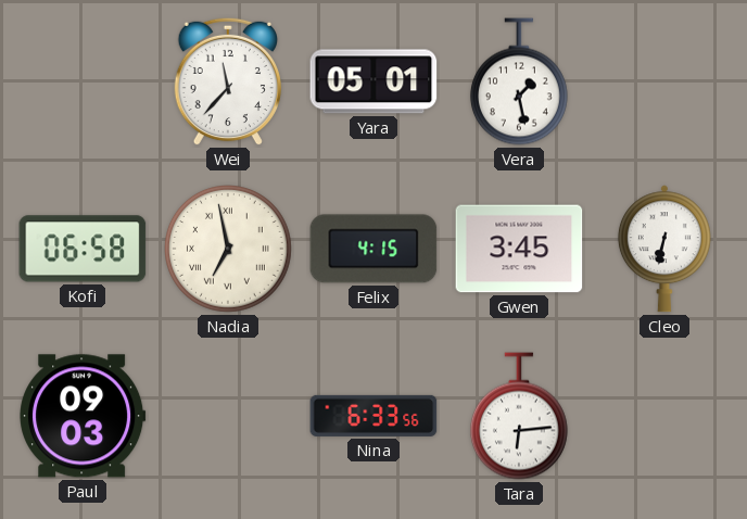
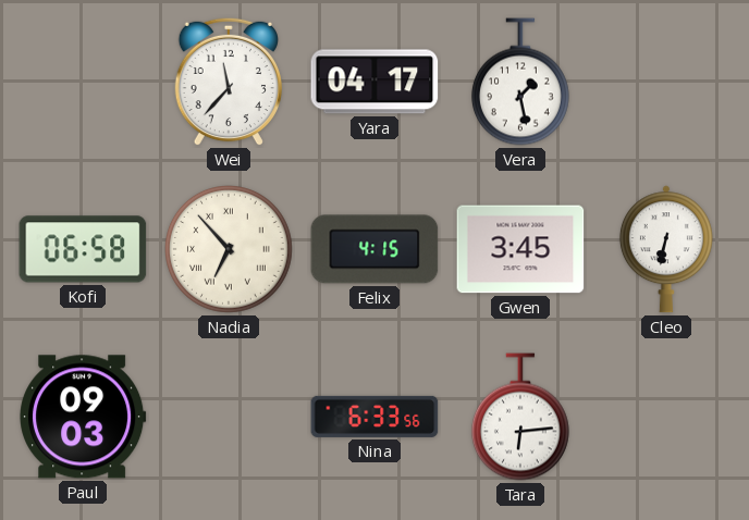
Yara: 05:01 -> 04:17
Nadia: 6:58 -> 6:53
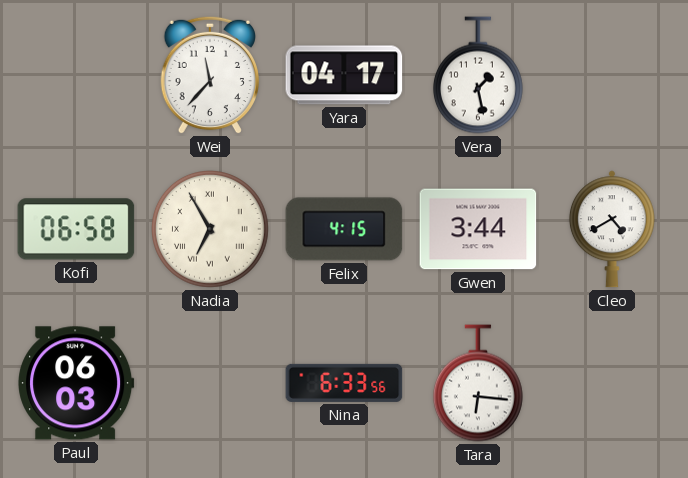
Nadia: 6:53 -> 6:55
Gwen: 3:45 -> 3:44
Cleo: 6:32 -> 4:40
Paul: 09:03 -> 06:03
Tara: 6:14 -> 6:16
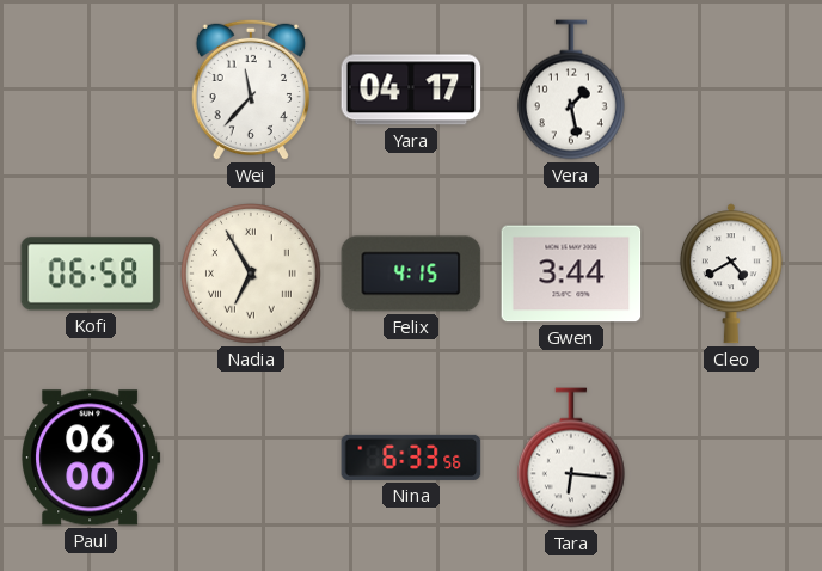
Paul: 06:03 -> 06:00
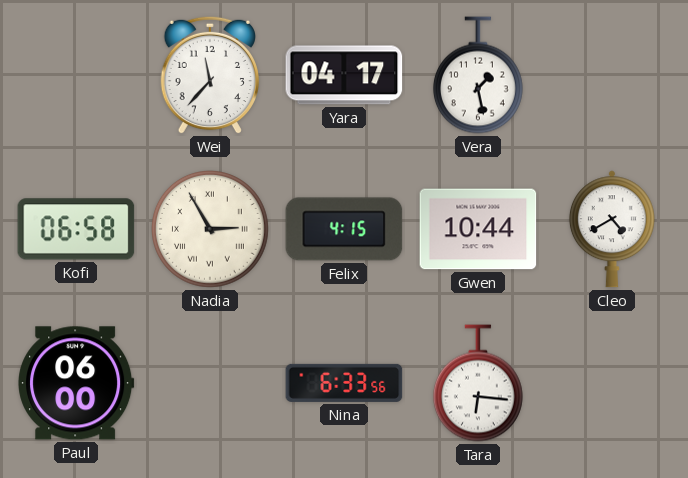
Nadia: 6:55 -> 2:55
Gwen: 3:44 -> 10:44
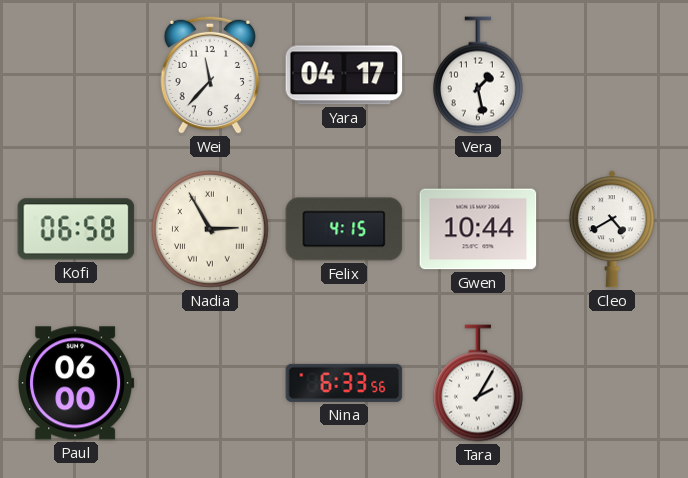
Tara: 6:16 -> 2:05
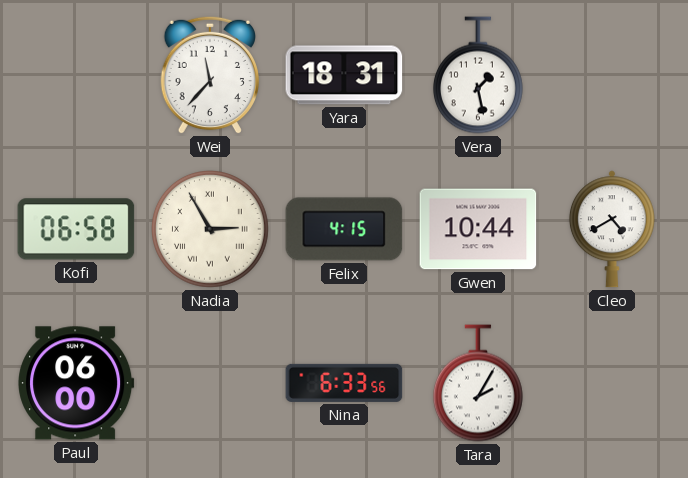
Yara: 04:17 -> 18:31
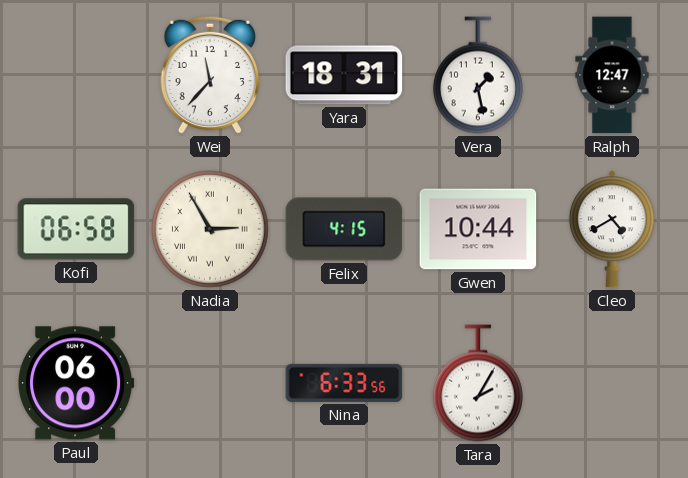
Ralph: none -> 12:47
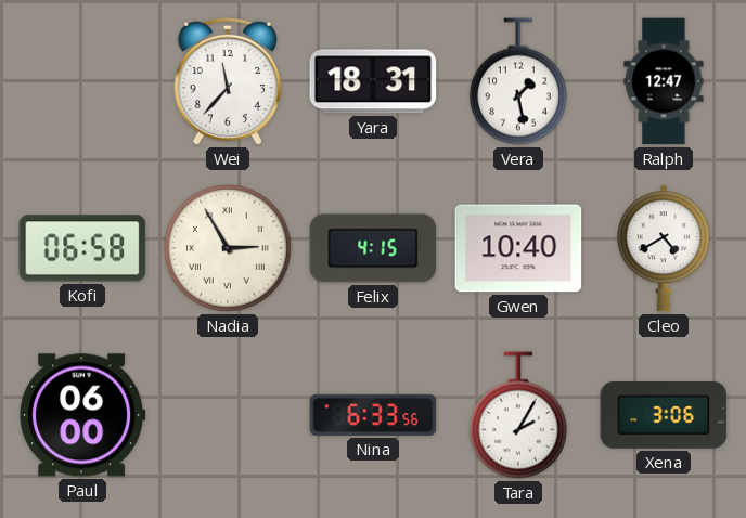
Gwen: 10:44 -> 10:40
Xena: none -> 3:06
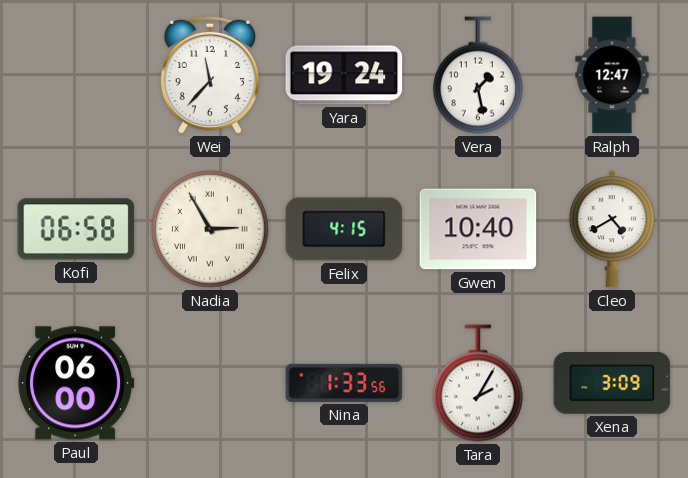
Yara: 18:31 -> 19:24
Nina: 6:33 -> 1:33
Xena: 3:06 -> 3:09
